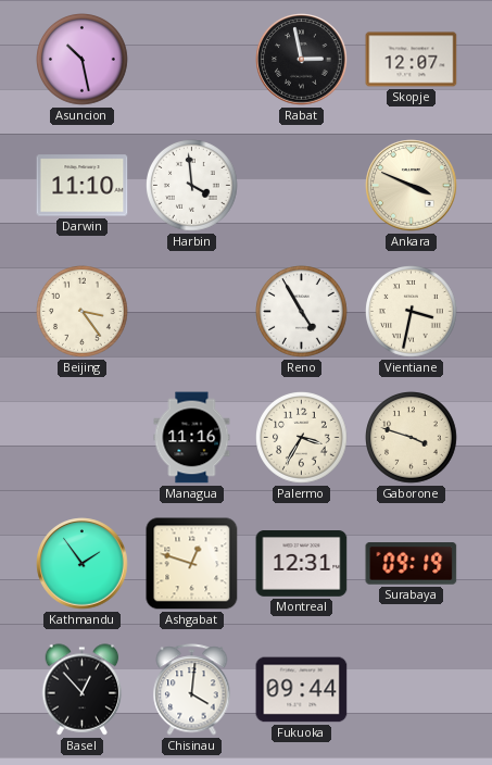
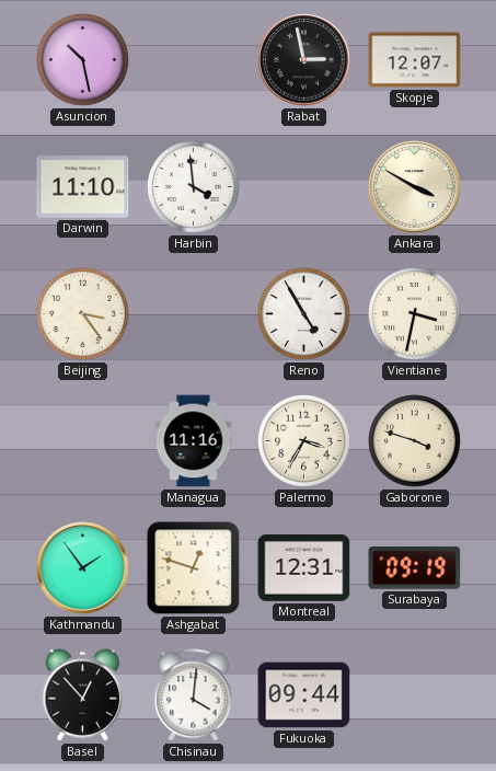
Ankara: 3:49 -> 3:50
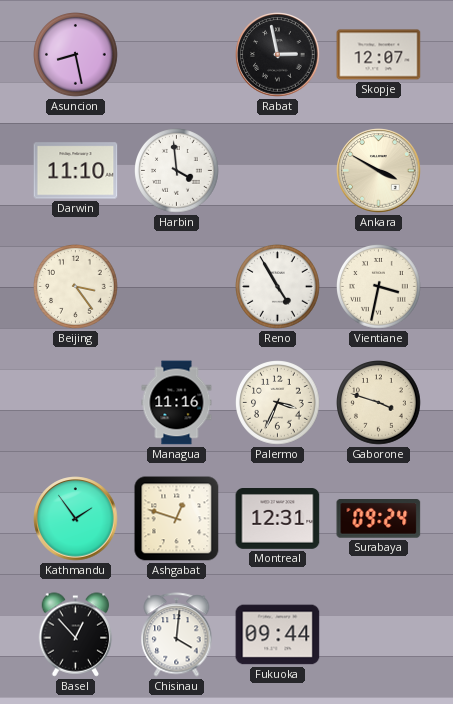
Asuncion: 10:28 -> 8:28
Palermo: 3:35 -> 3:34
Surabaya: 09:19 -> 09:24
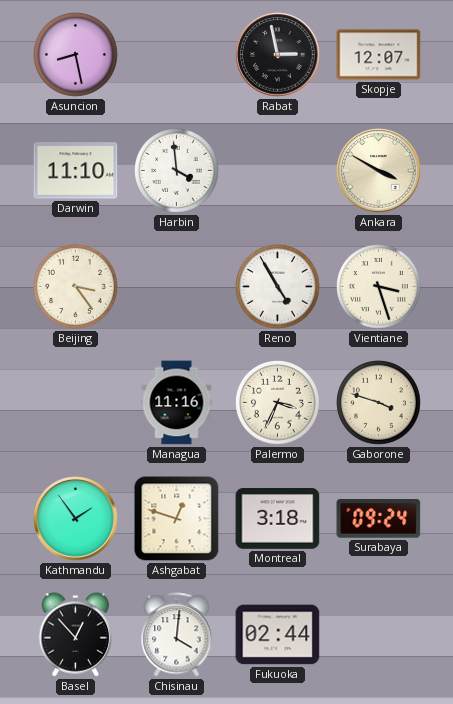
Vientiane: 3:32 -> 3:27
Montreal: 12:31 -> 3:18
Fukuoka: 09:44 -> 02:44
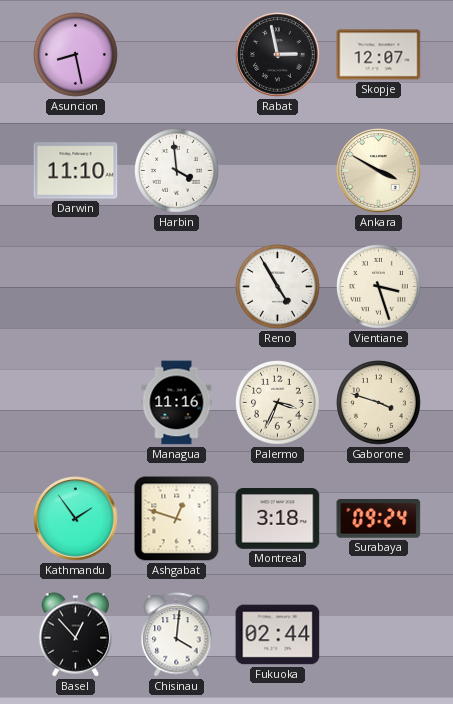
Beijing: 3:24 -> none
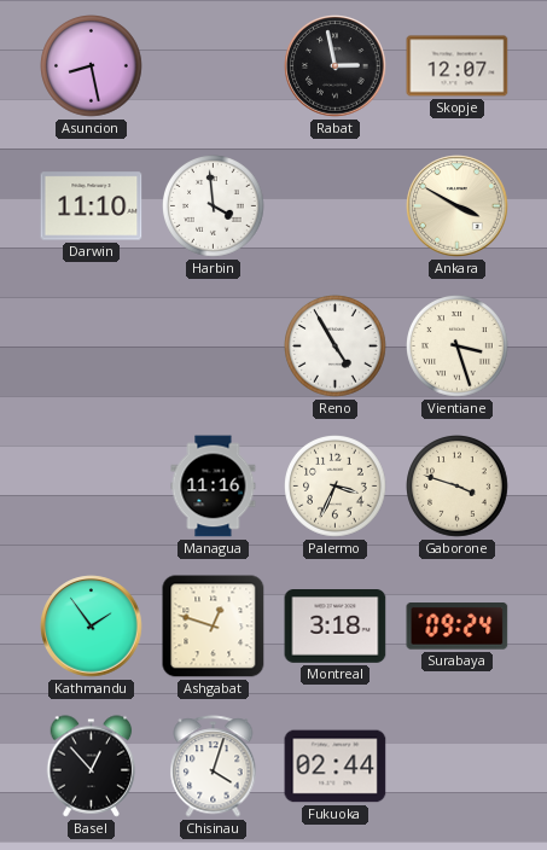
Chisinau: 4:01 -> 4:03
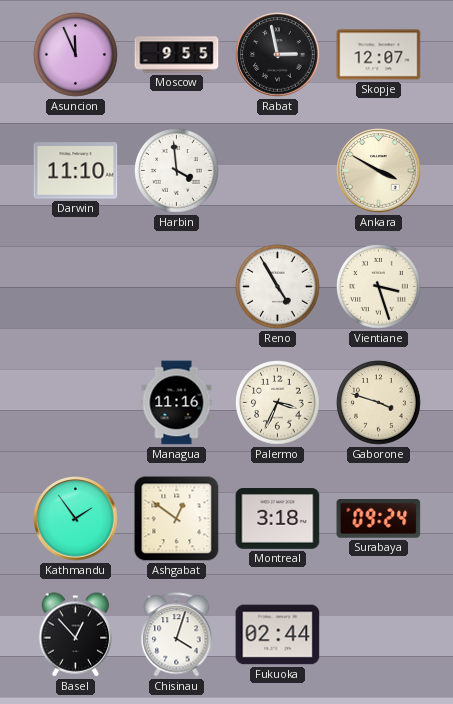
Asuncion: 8:28 -> 11:56
Moscow: none -> 9:55
Ashgabat: 12:48 -> 12:51
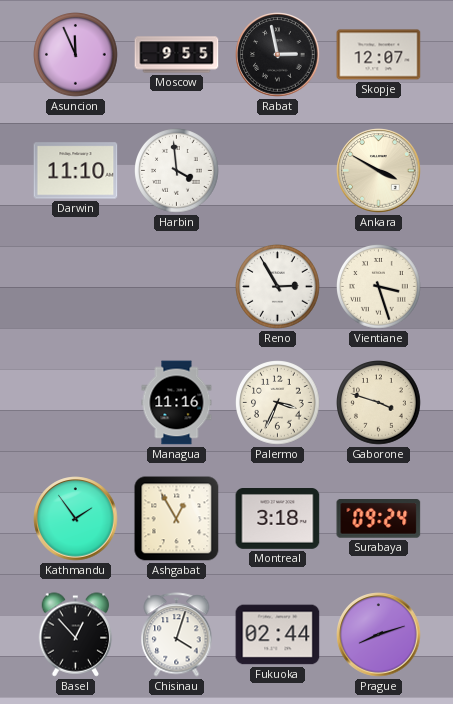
Reno: 4:55 -> 2:55
Ashgabat: 12:51 -> 12:55
Prague: none -> 8:12
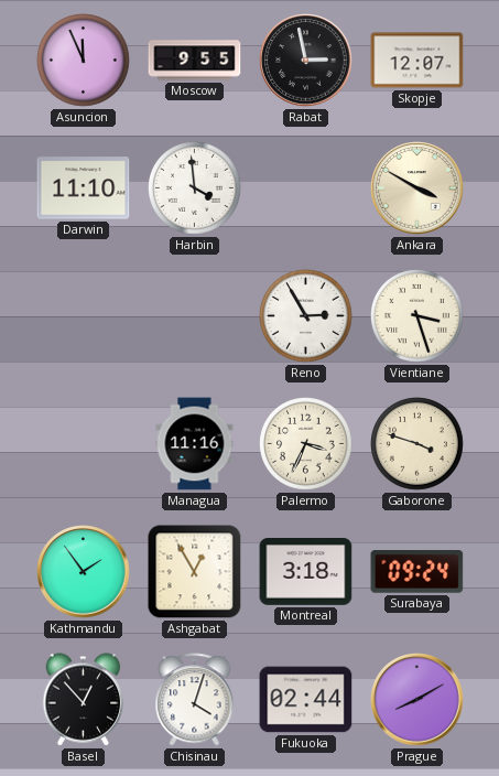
Prague: 8:12 -> 8:10
